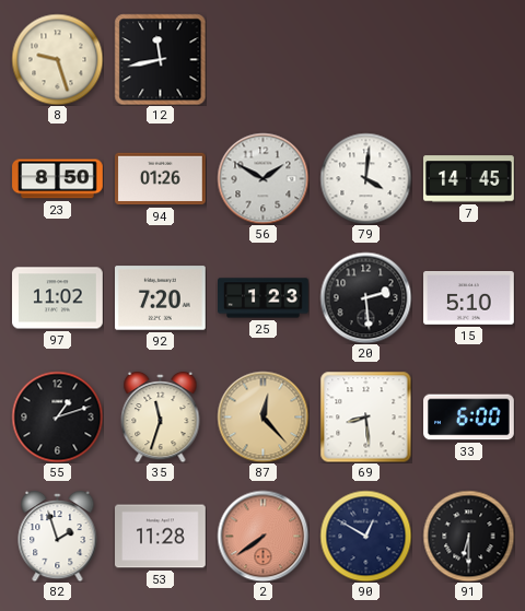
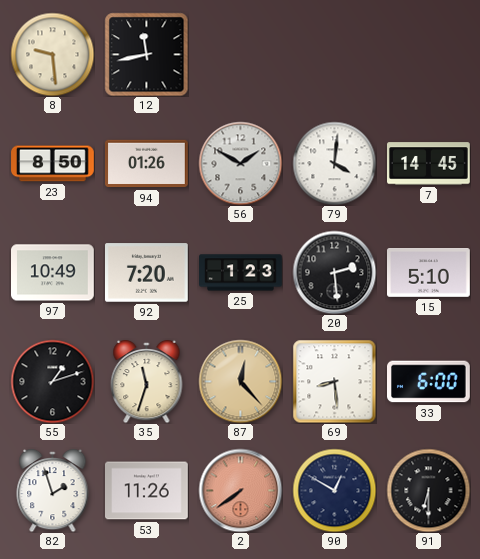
8: 9:27 -> 9:29
97: 11:02 -> 10:49
53: 11:28 -> 11:26
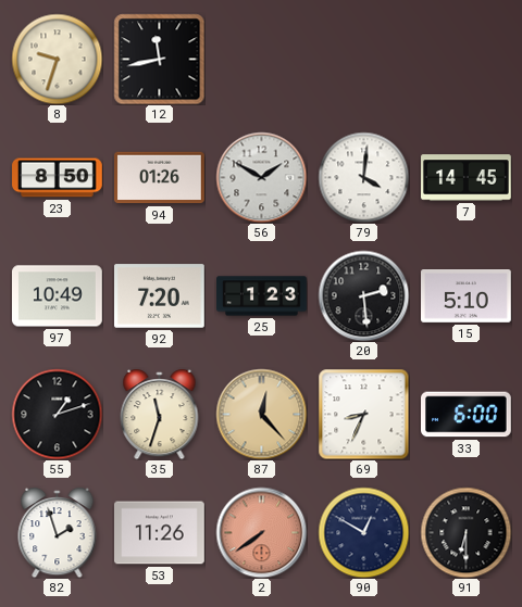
8: 9:29 -> 9:33
69: 8:29 -> 8:34
